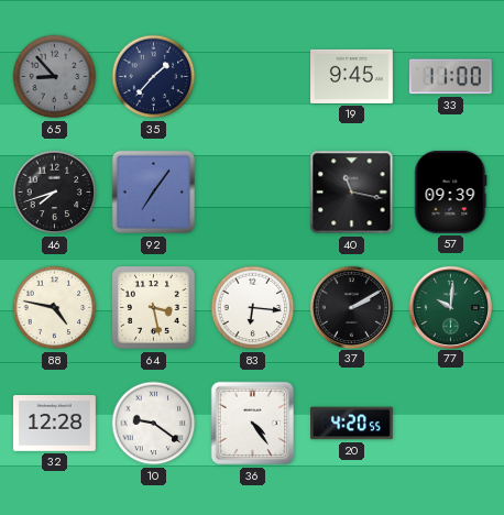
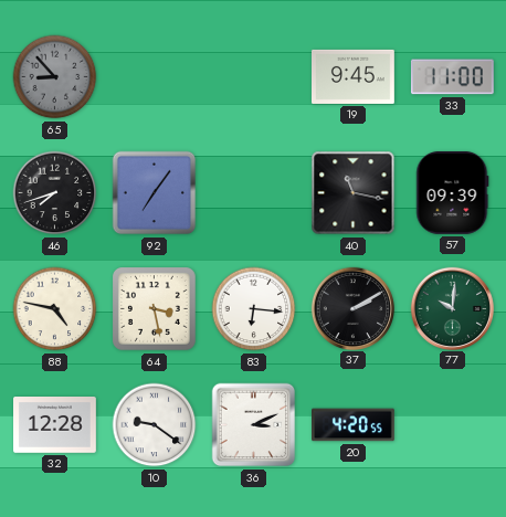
35: 1:37 -> none
36: 4:24 -> 3:11
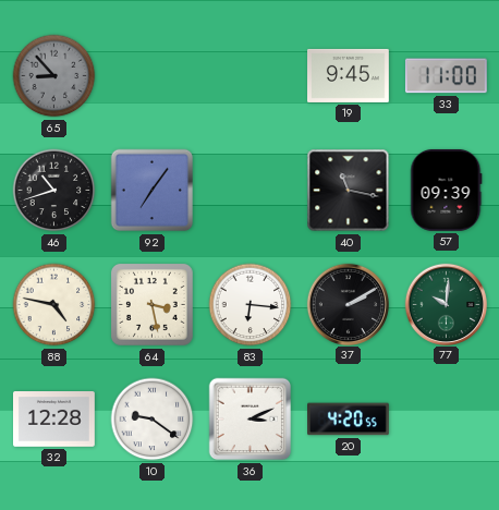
46: 7:42 -> 10:42
